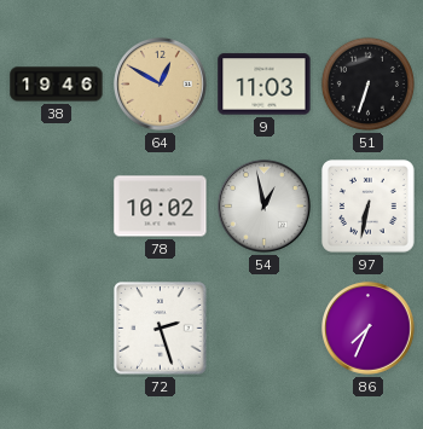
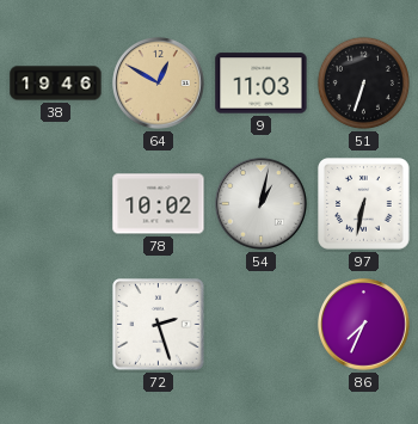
54: 12:58 -> 1:02
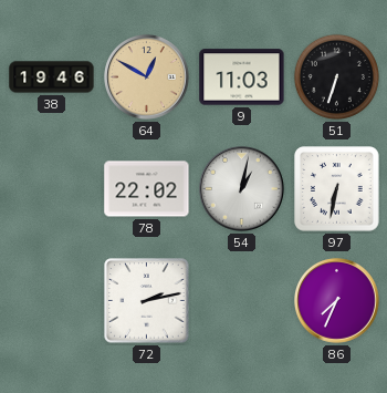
78: 10:02 -> 22:02
72: 2:27 -> 2:13
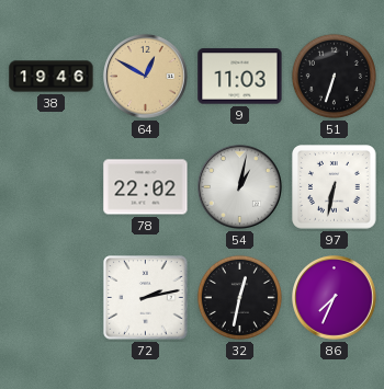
32: none -> 12:32
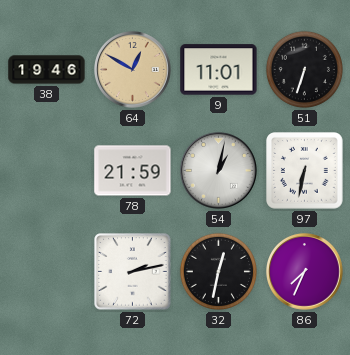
9: 11:03 -> 11:01
78: 22:02 -> 21:59
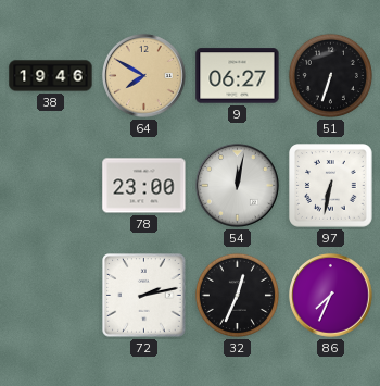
64: 12:50 -> 7:50
9: 11:01 -> 06:27
78: 21:59 -> 23:00
54: 1:02 -> 12:02
32: 12:32 -> 12:34
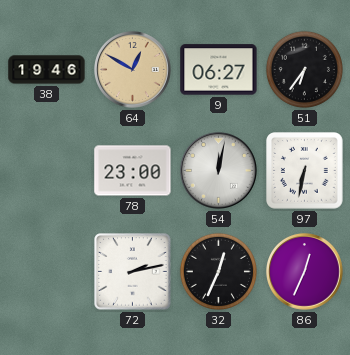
64: 7:50 -> 12:50
51: 6:33 -> 6:36
86: 7:34 -> 12:34
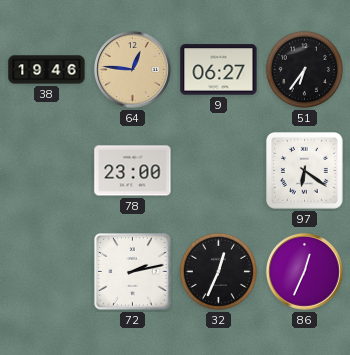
64: 12:50 -> 12:46
54: 12:02 -> none
97: 6:32 -> 6:21
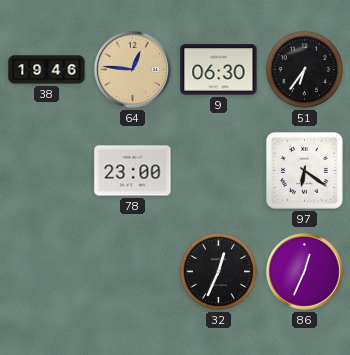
9: 06:27 -> 06:30
72: 2:13 -> none
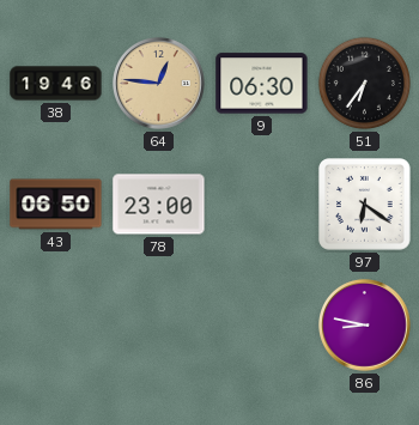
43: none -> 06:50
32: 12:34 -> none
86: 12:34 -> 8:47
